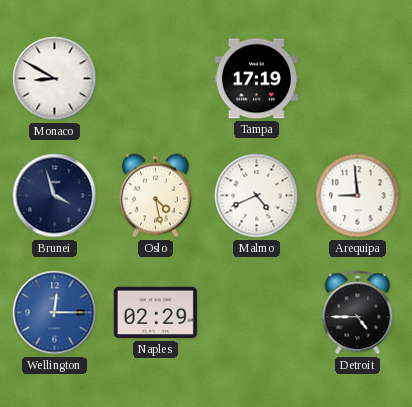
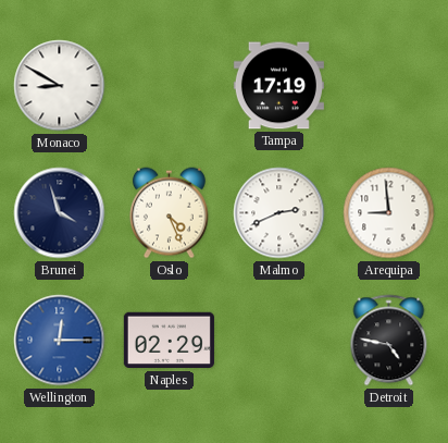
Oslo: 4:28 -> 4:26
Malmo: 4:41 -> 2:41
Detroit: 4:45 -> 4:47
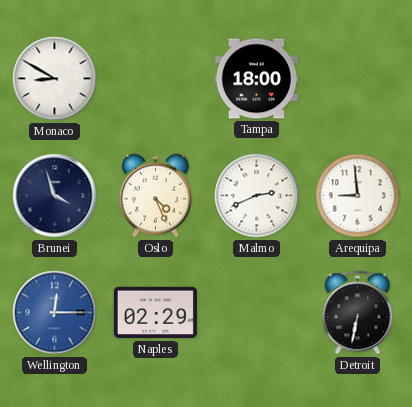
Tampa: 17:19 -> 18:00
Detroit: 4:47 -> 6:32
